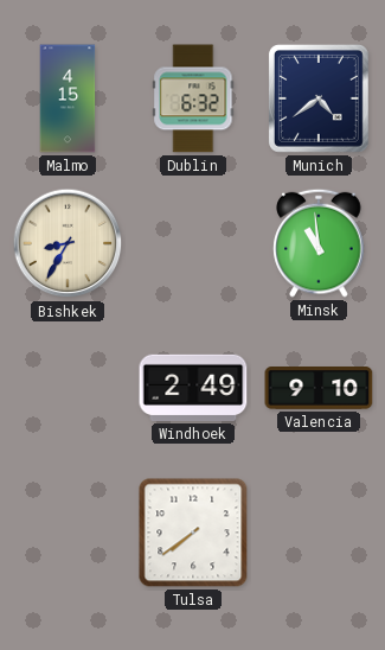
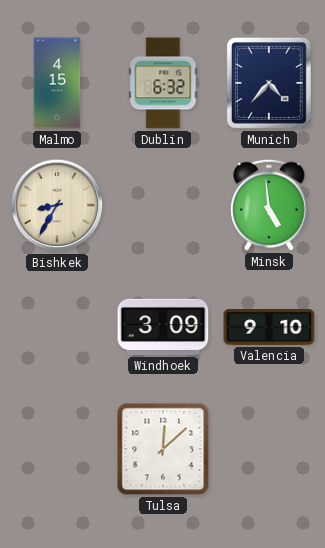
Munich: 4:39 -> 4:37
Minsk: 10:59 -> 4:59
Windhoek: 2:49 -> 3:09
Tulsa: 7:39 -> 12:08
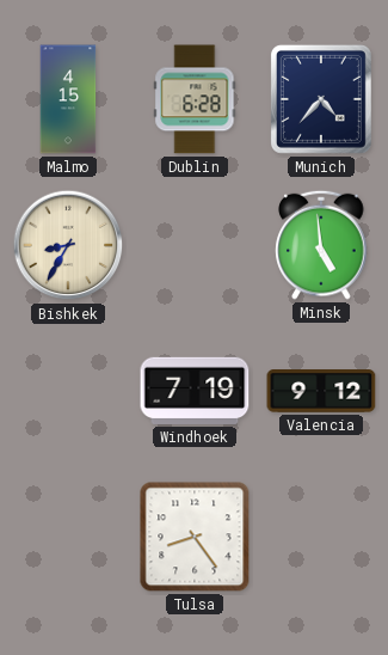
Dublin: 6:32 -> 6:28
Windhoek: 3:09 -> 7:19
Valencia: 9:10 -> 9:12
Tulsa: 12:08 -> 8:24
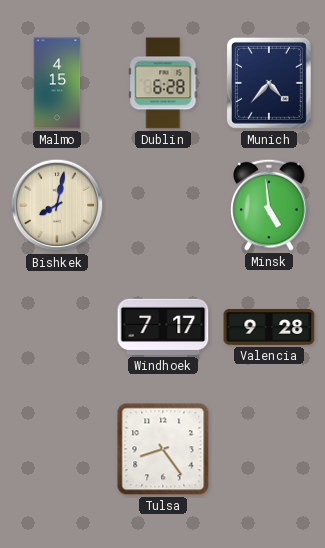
Bishkek: 8:35 -> 8:02
Windhoek: 7:19 -> 7:17
Valencia: 9:12 -> 9:28
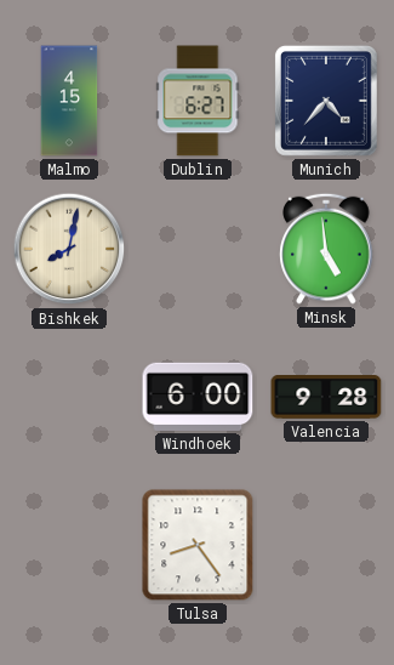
Dublin: 6:28 -> 6:27
Windhoek: 7:17 -> 6:00
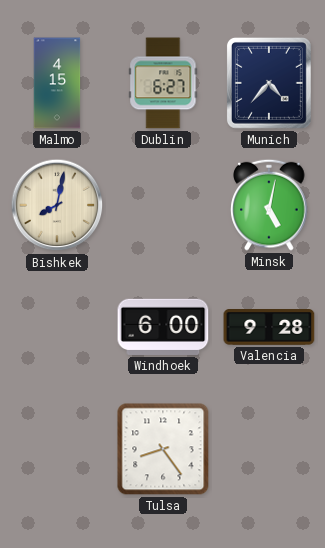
Minsk: 4:59 -> 5:02
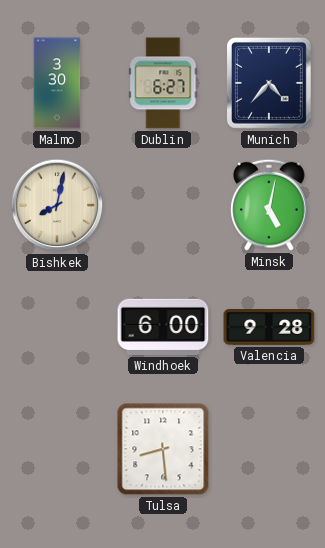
Malmo: 4:15 -> 3:30
Tulsa: 8:24 -> 8:29
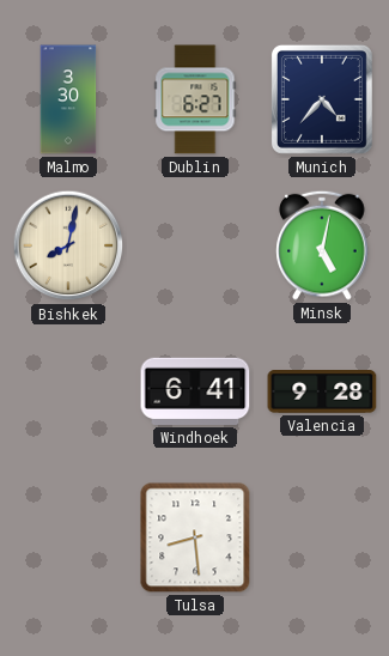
Windhoek: 6:00 -> 6:41
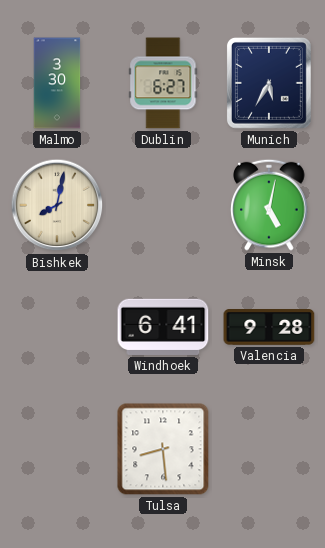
Munich: 4:37 -> 5:35
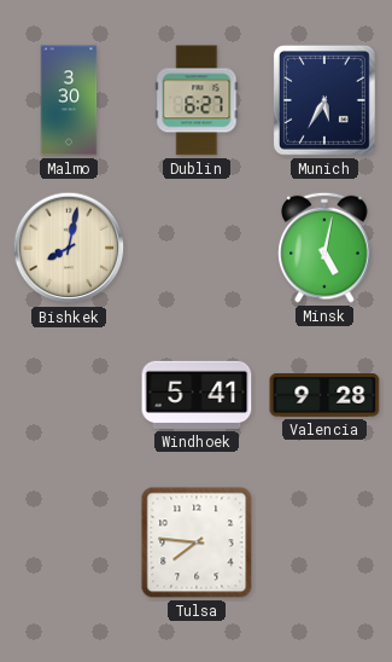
Windhoek: 6:41 -> 5:41
Tulsa: 8:29 -> 7:46
